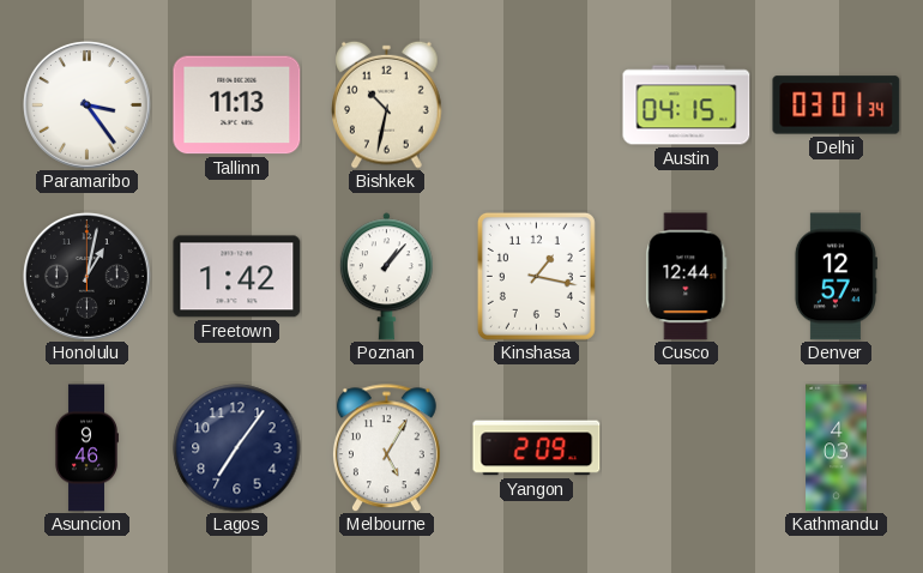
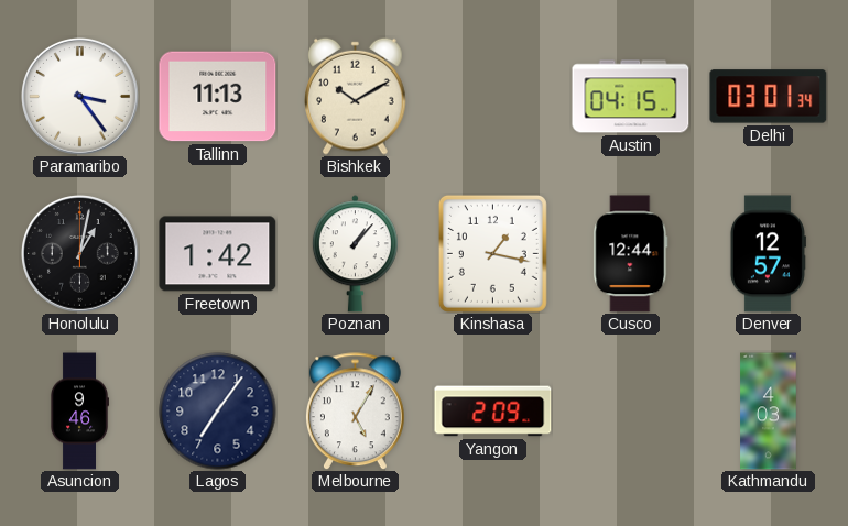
Bishkek: 10:32 -> 10:10
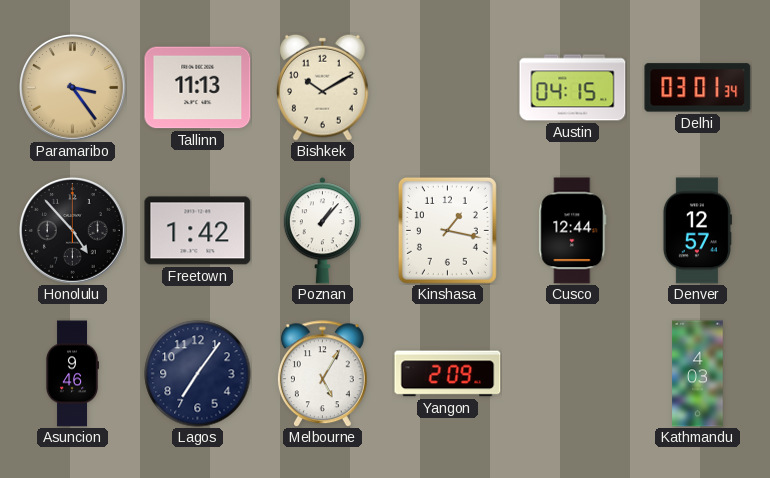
Paramaribo dial: white -> champagne
Honolulu: 1:02 -> 4:53
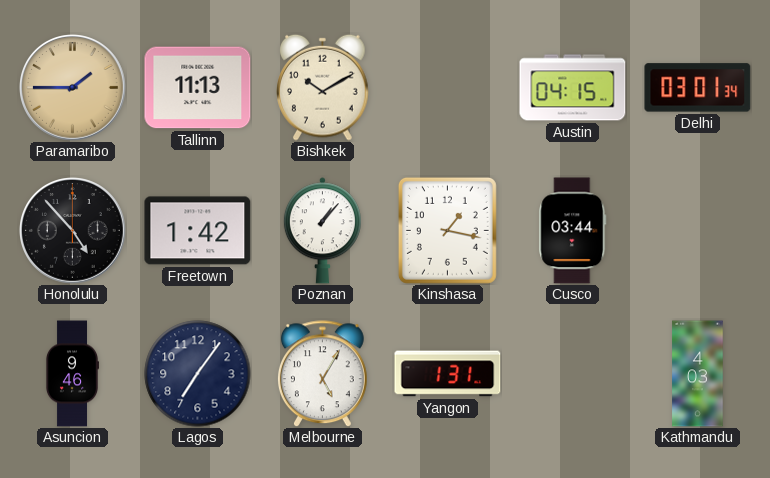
Paramaribo: 3:24 -> 1:45
Cusco: 12:44 -> 03:44
Denver: 12:57 -> none
Yangon: 2:09 -> 1:31
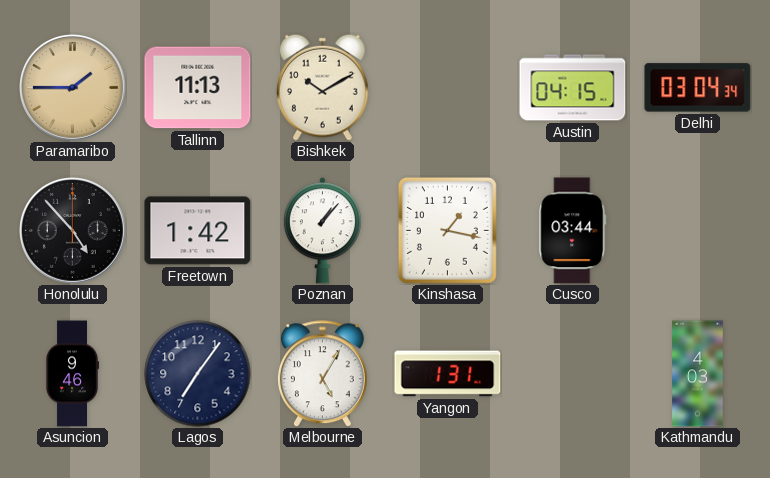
Delhi: 03:01 -> 03:04
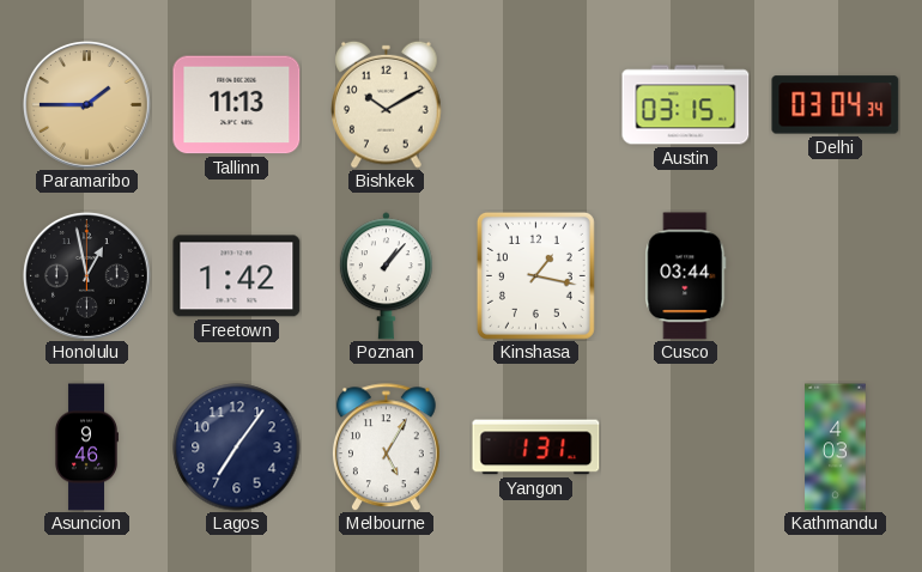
Austin: 04:15 -> 03:15
Honolulu: 4:53 -> 12:58
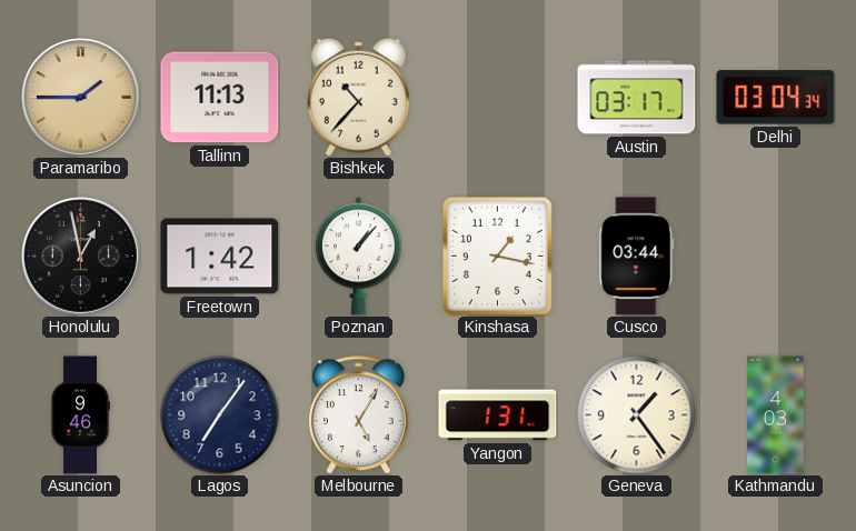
Bishkek: 10:10 -> 10:37
Austin: 03:15 -> 03:17
Geneva: none -> 1:24
